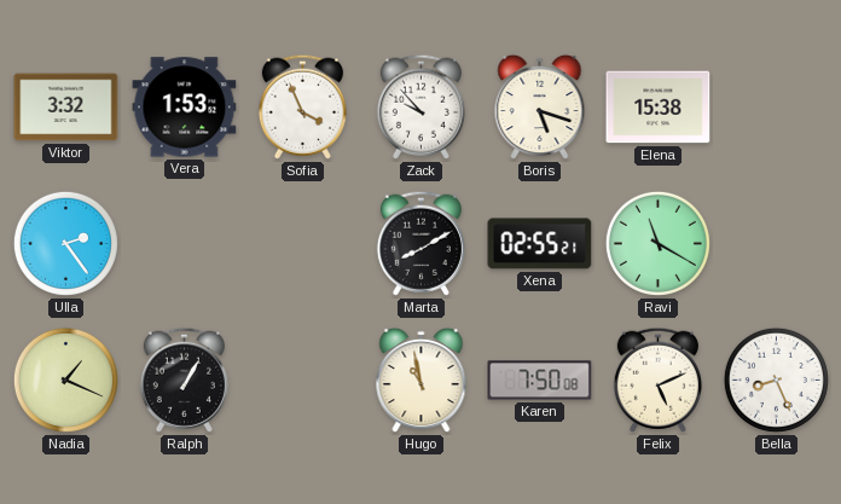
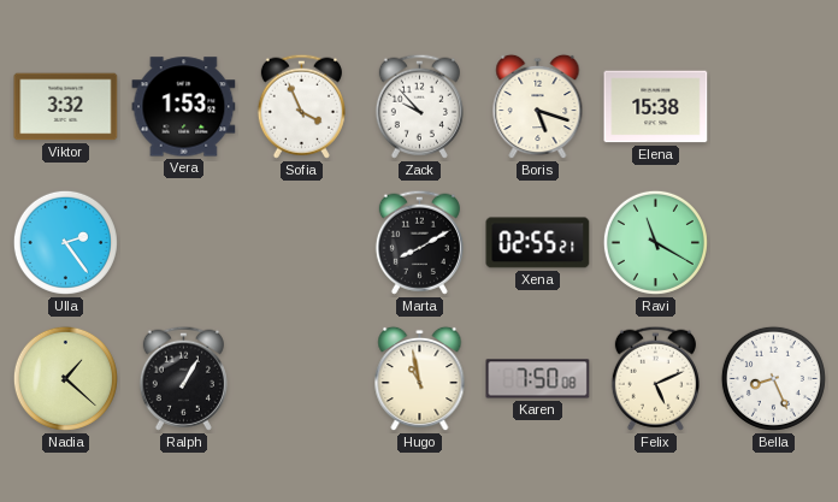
Nadia: 1:19 -> 1:22
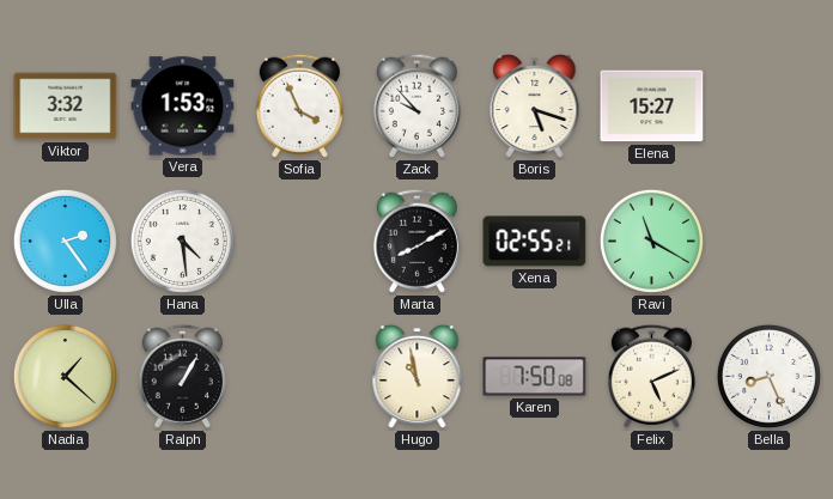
Elena: 15:38 -> 15:27
Hana: none -> 4:29
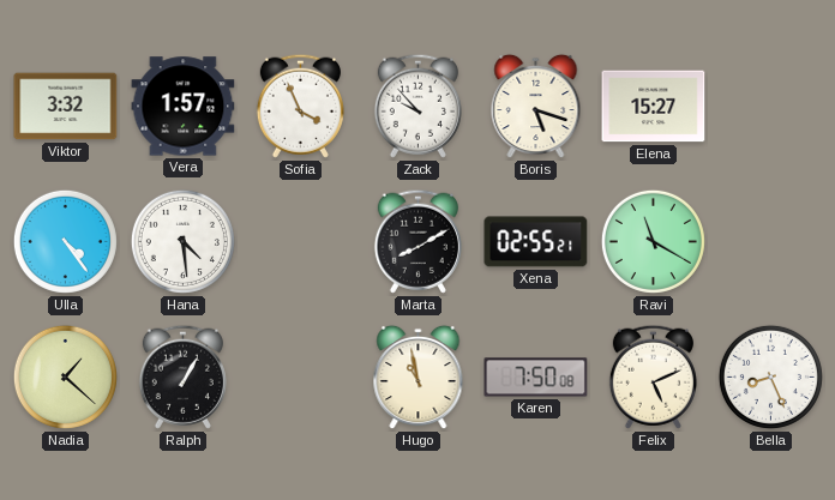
Vera: 1:53 -> 1:57
Ulla: 2:24 -> 4:24
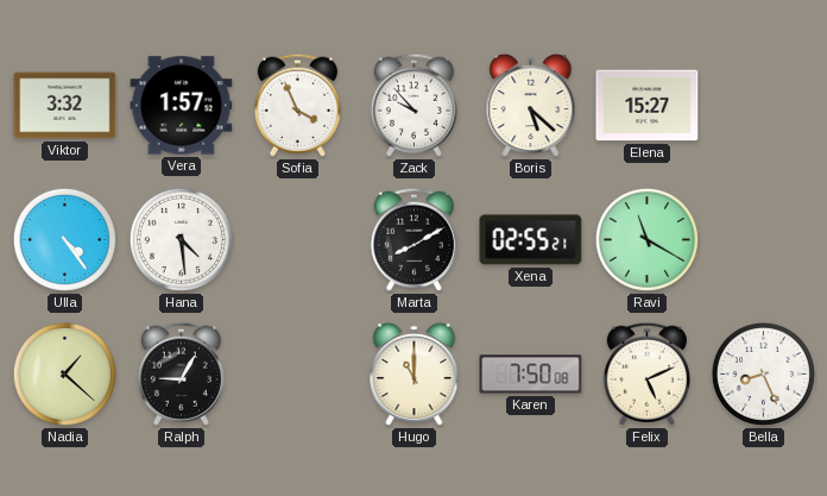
Boris: 5:18 -> 5:22
Ralph: 1:05 -> 9:05
Hugo: 10:58 -> 11:00
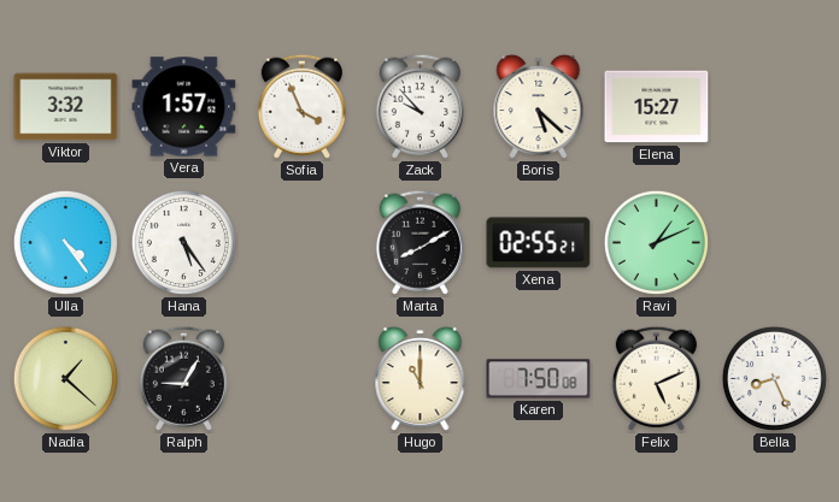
Hana: 4:29 -> 5:24
Ravi: 11:20 -> 1:11
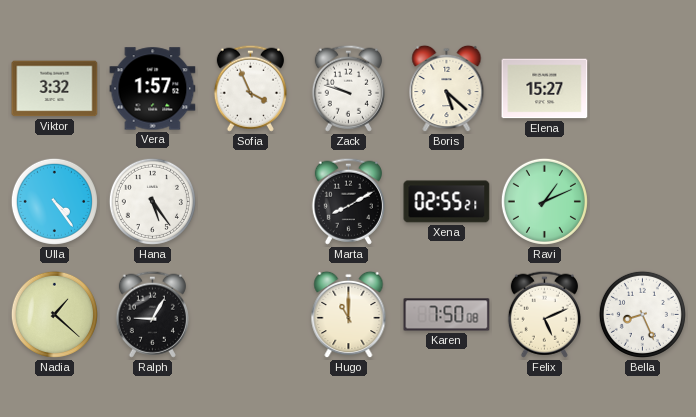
Zack: 9:53 -> 9:48
